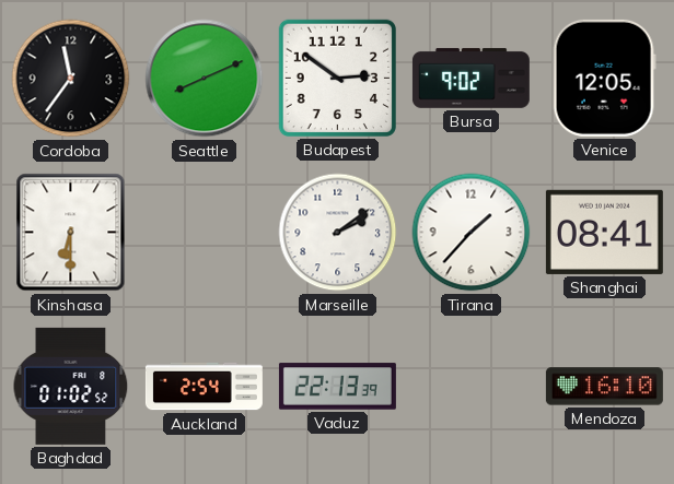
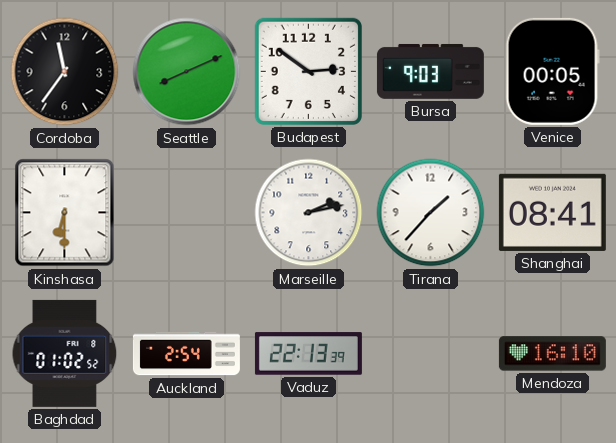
Bursa: 9:02 -> 9:03
Venice: 12:05 -> 00:05
Marseille: 2:09 -> 2:13
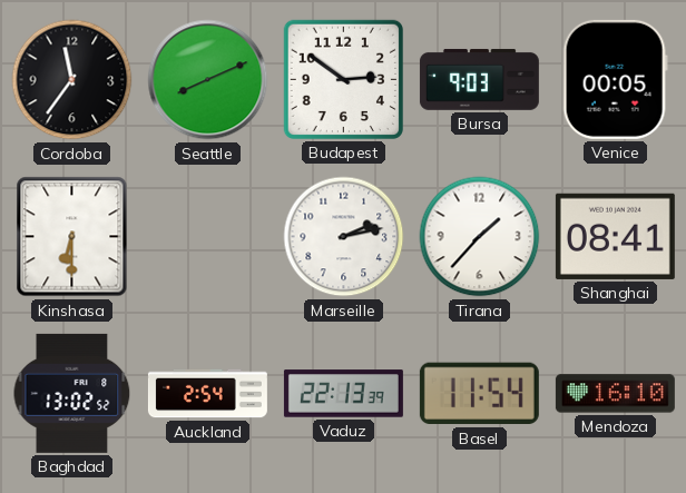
Baghdad: 01:02 -> 13:02
Basel: none -> 11:54
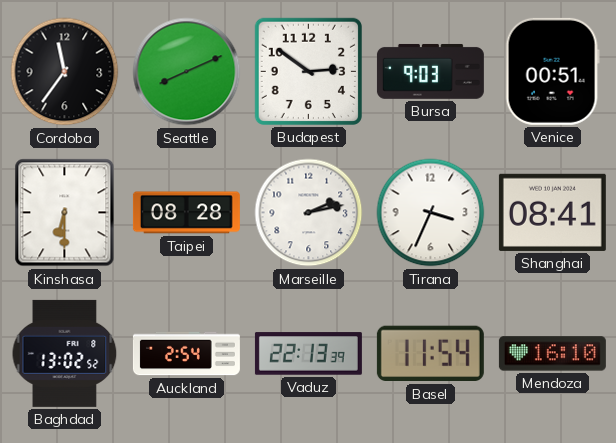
Venice: 00:05 -> 00:51
Taipei: none -> 08:28
Tirana: 1:37 -> 3:34
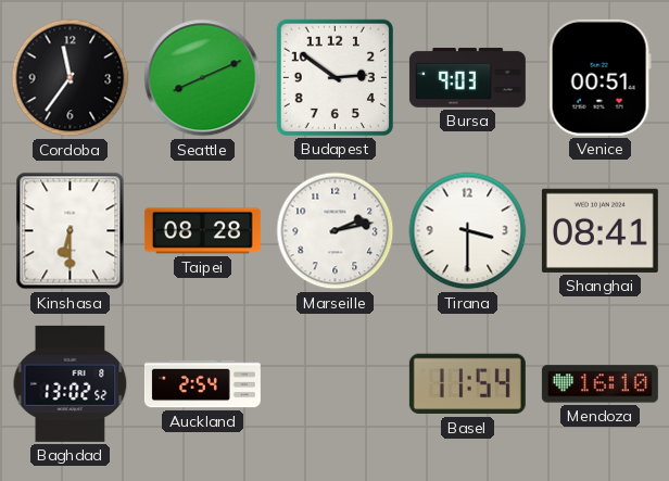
Tirana: 3:34 -> 3:30
Vaduz: 22:13 -> none
